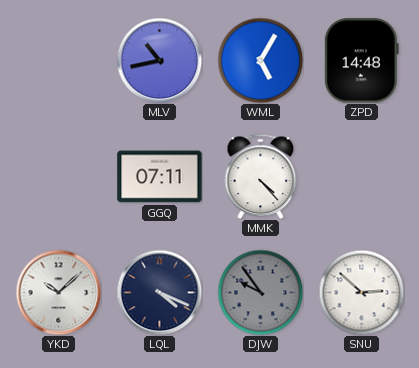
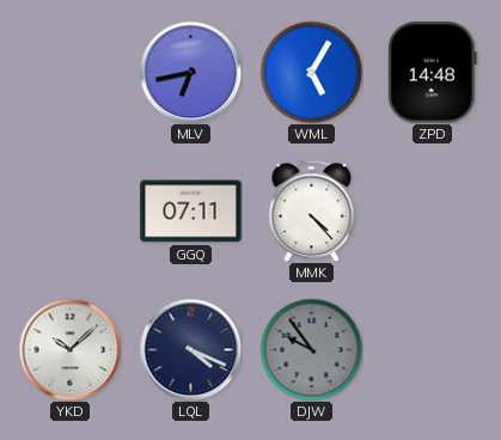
MLV: 10:43 -> 6:43
SNU: 2:52 -> none
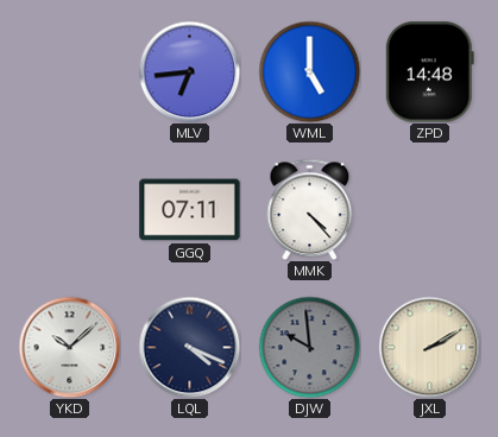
MLV: 6:43 -> 6:44
WML: 5:05 -> 5:00
DJW: 9:54 -> 9:59
JXL: none -> 2:10
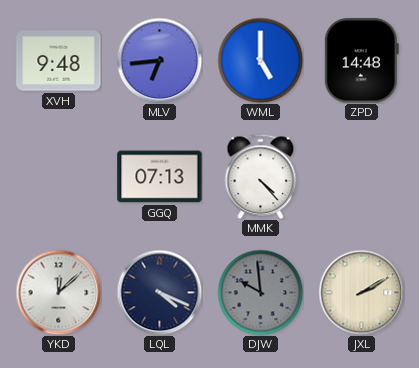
XVH: none -> 9:48
GGQ: 07:11 -> 07:13
YKD: 10:08 -> 12:08
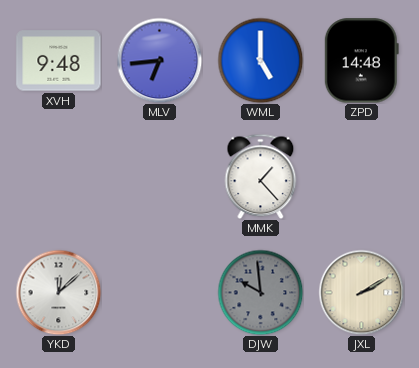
GGQ: 07:13 -> none
MMK: 4:23 -> 1:23
LQL: 4:19 -> none
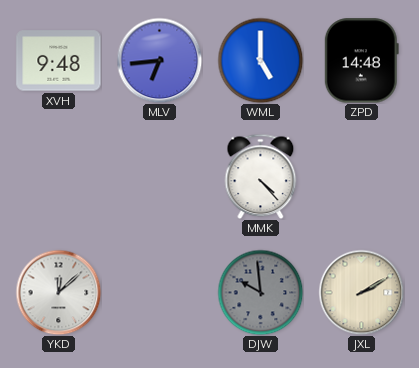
MMK: 1:23 -> 4:23
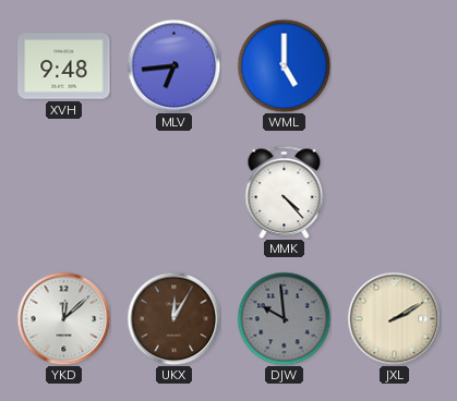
ZPD: 14:48 -> none
UKX: none -> 12:05
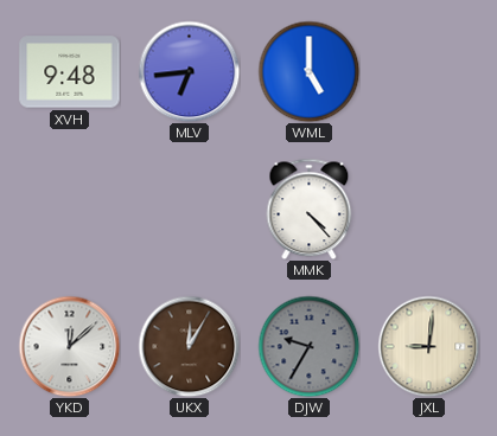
DJW: 9:59 -> 9:35
JXL: 2:10 -> 9:01
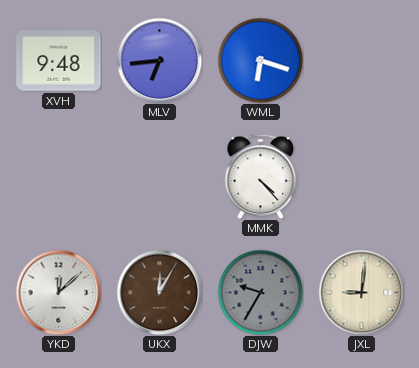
WML: 5:00 -> 6:18
